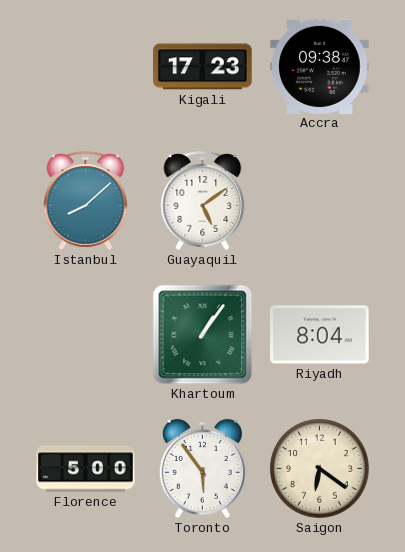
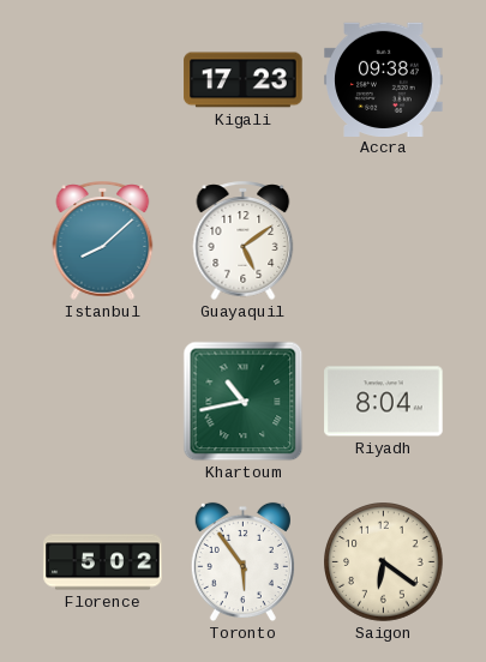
Khartoum: 1:06 -> 10:43
Florence: 5:00 -> 5:02
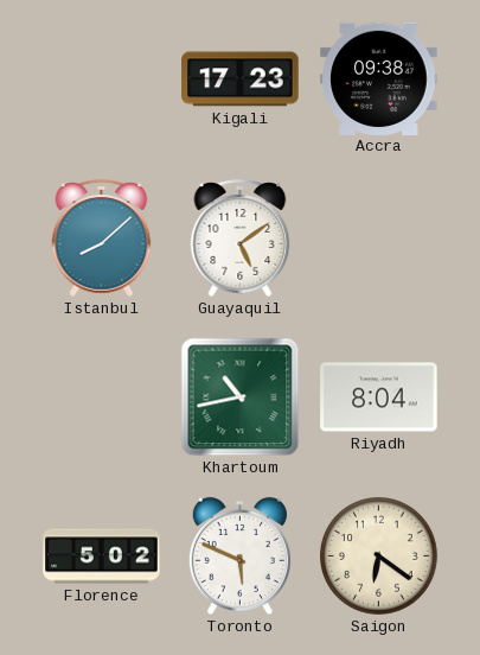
Toronto: 5:54 -> 5:49
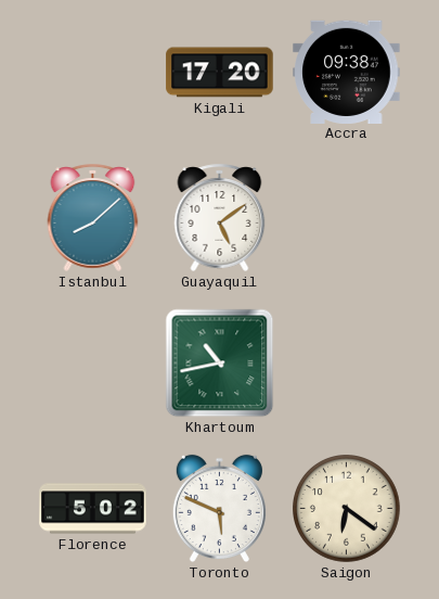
Kigali: 17:23 -> 17:20
Riyadh: 8:04 -> none
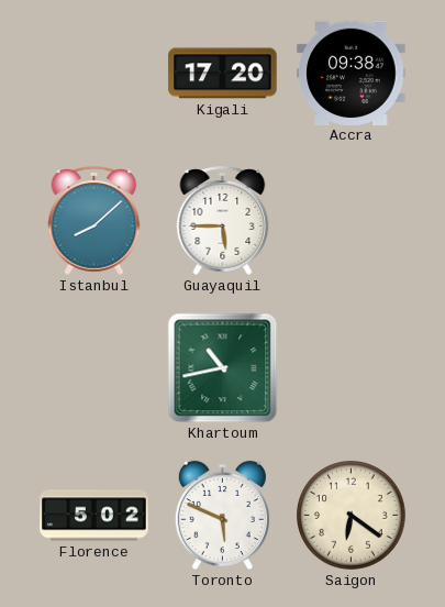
Guayaquil: 5:09 -> 5:45
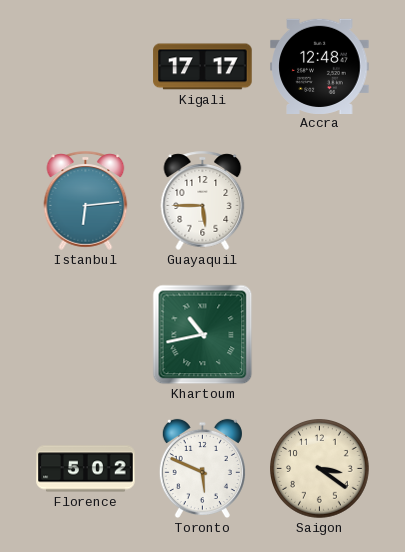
Kigali: 17:20 -> 17:17
Accra: 09:38 -> 12:48
Istanbul: 8:08 -> 6:14
Saigon: 6:21 -> 3:21
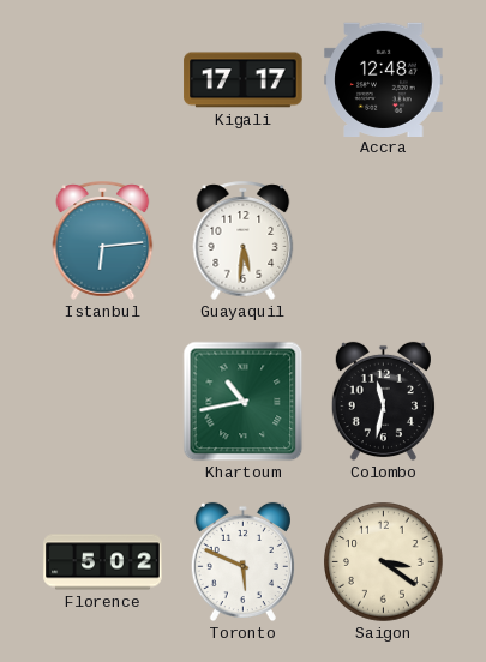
Guayaquil: 5:45 -> 5:31
Colombo: none -> 11:32
